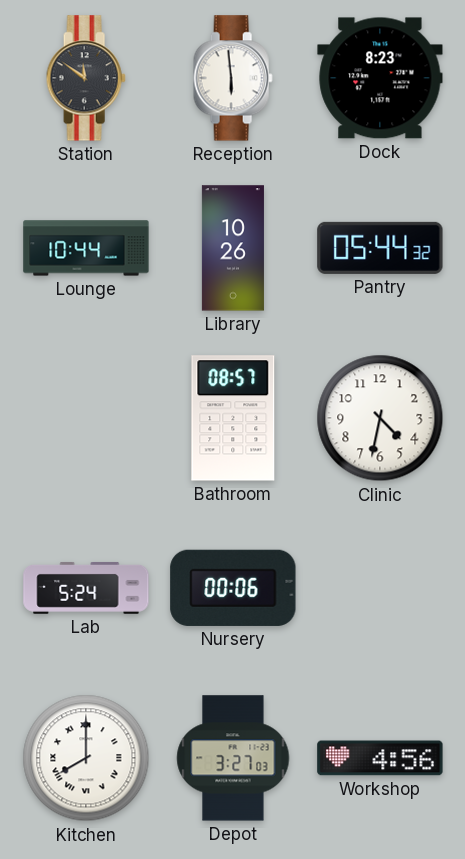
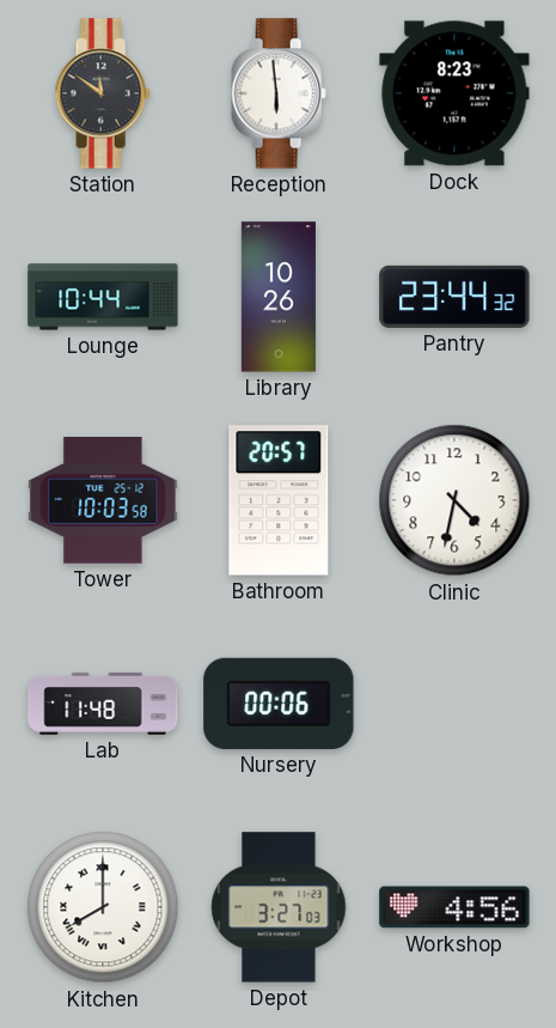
Pantry: 05:44 -> 23:44
Tower: none -> 10:03
Bathroom: 08:57 -> 20:57
Lab: 5:24 -> 11:48
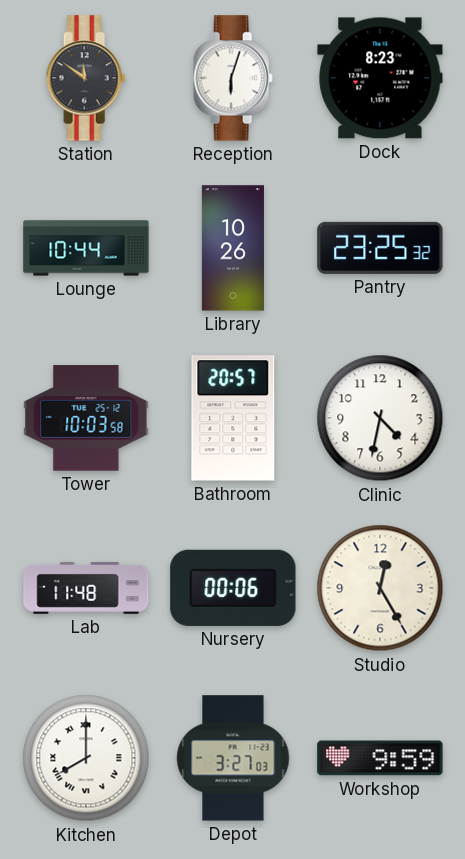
Reception: 5:59 -> 6:03
Pantry: 23:44 -> 23:25
Studio: none -> 12:25
Workshop: 4:56 -> 9:59
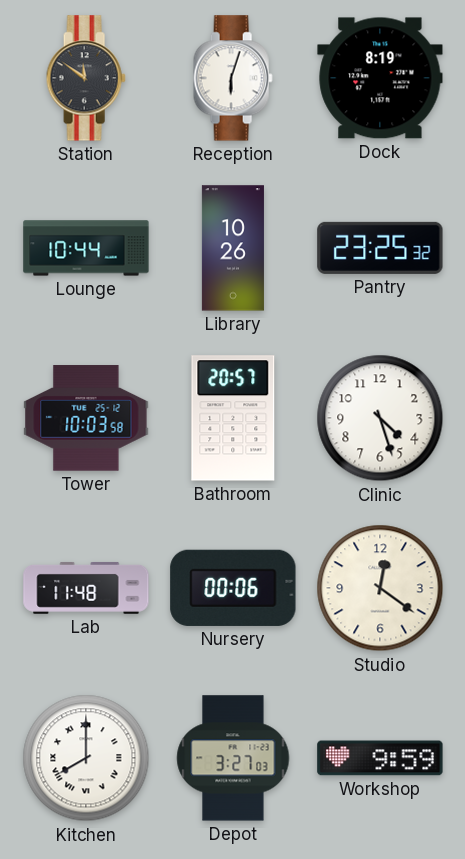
Dock: 8:23 -> 8:19
Clinic: 4:32 -> 4:27
Studio: 12:25 -> 12:21
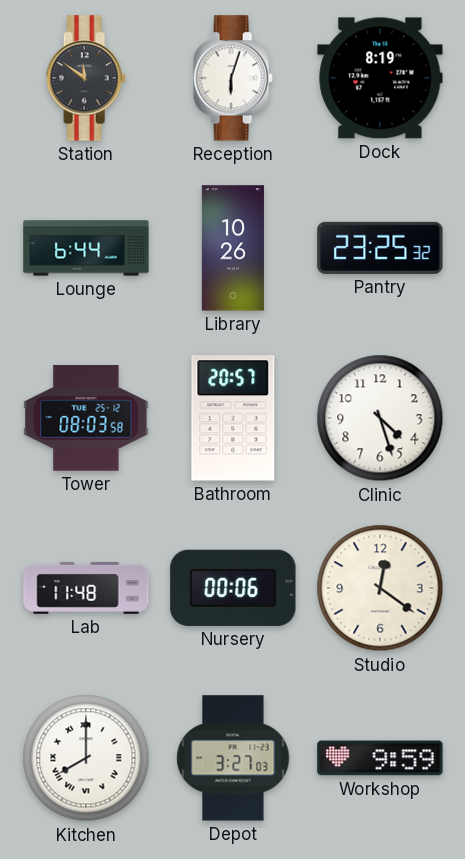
Lounge: 10:44 -> 6:44
Tower: 10:03 -> 08:03
